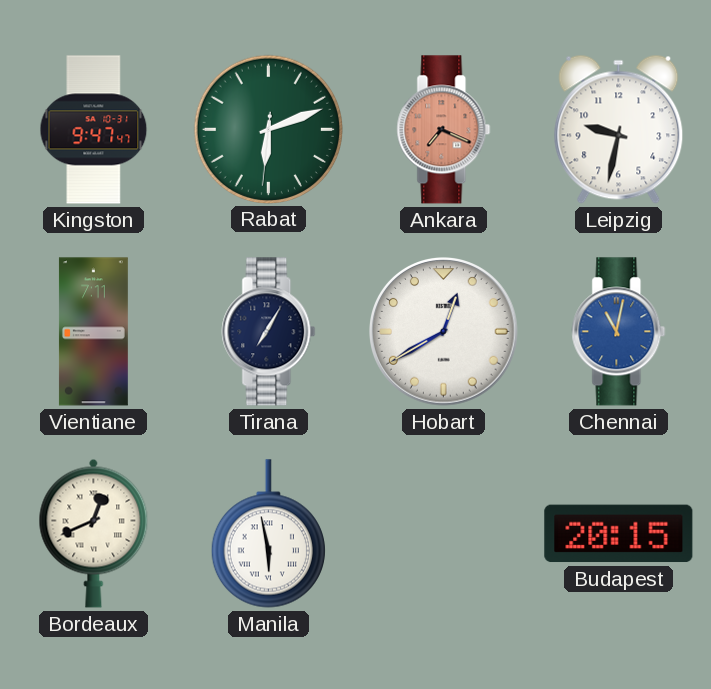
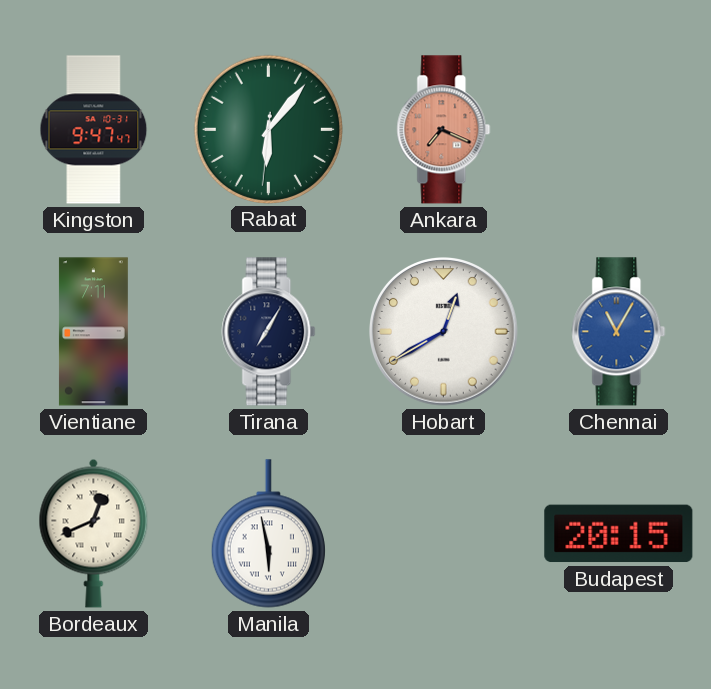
Rabat: 6:11 -> 6:06
Leipzig: 9:32 -> none
Chennai: 11:02 -> 11:05
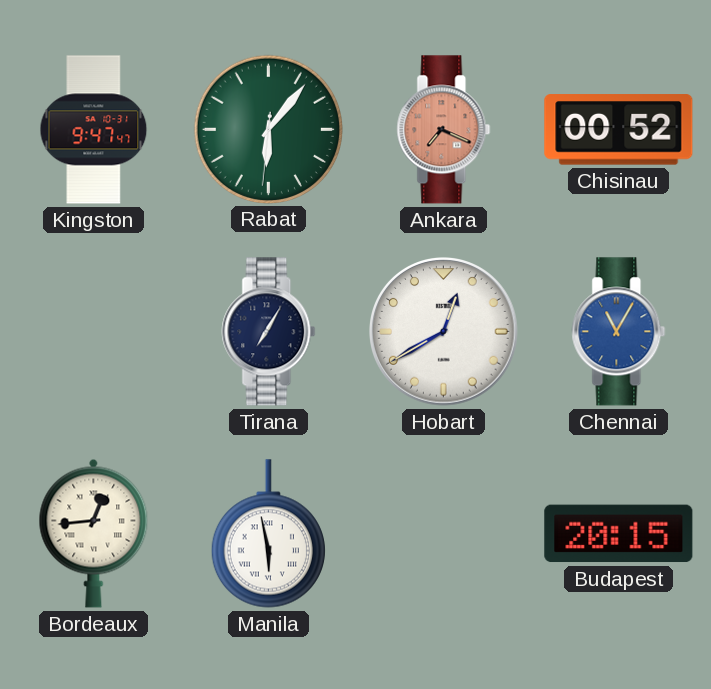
Chisinau: none -> 00:52
Vientiane: 7:11 -> none
Bordeaux: 12:41 -> 12:44
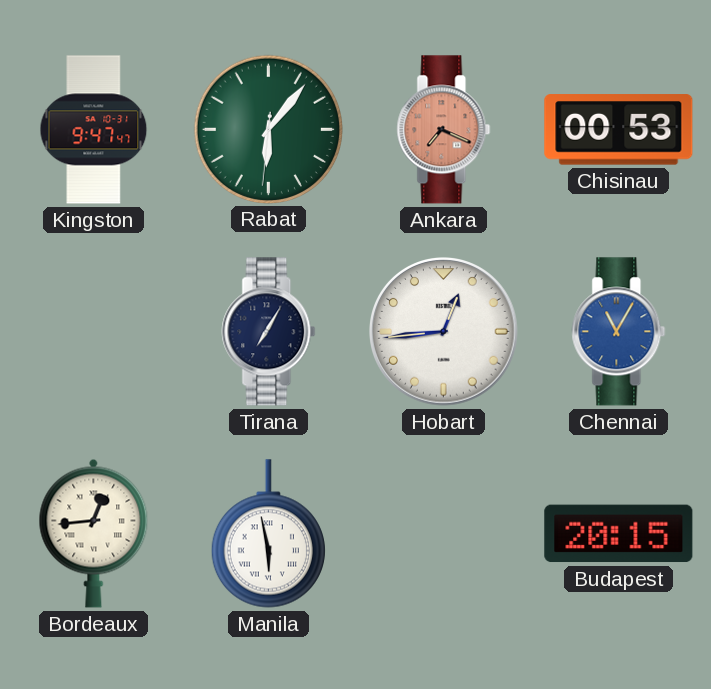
Chisinau: 00:52 -> 00:53
Hobart: 12:40 -> 12:44
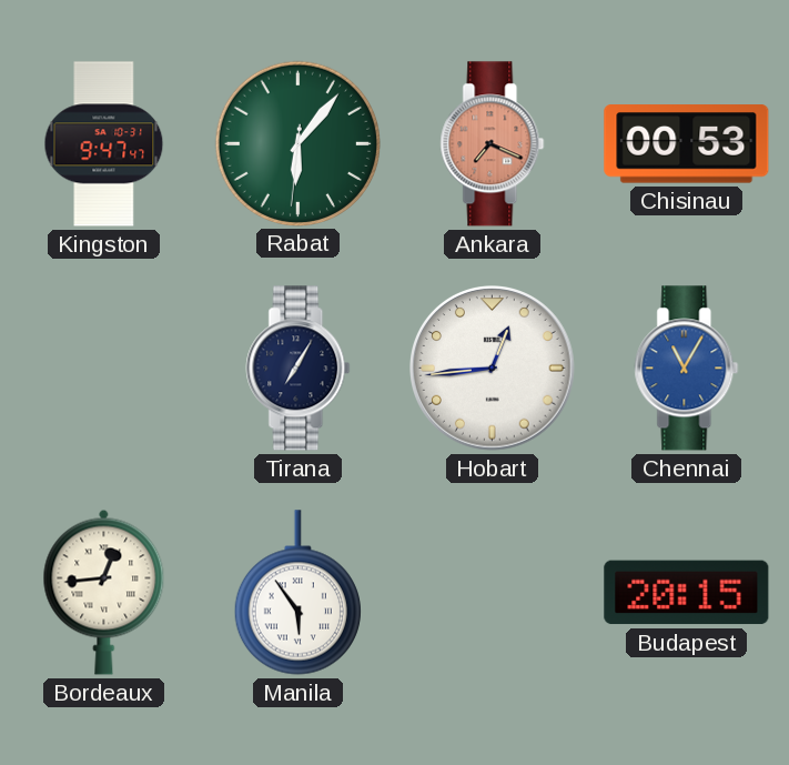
Manila: 5:58 -> 5:54
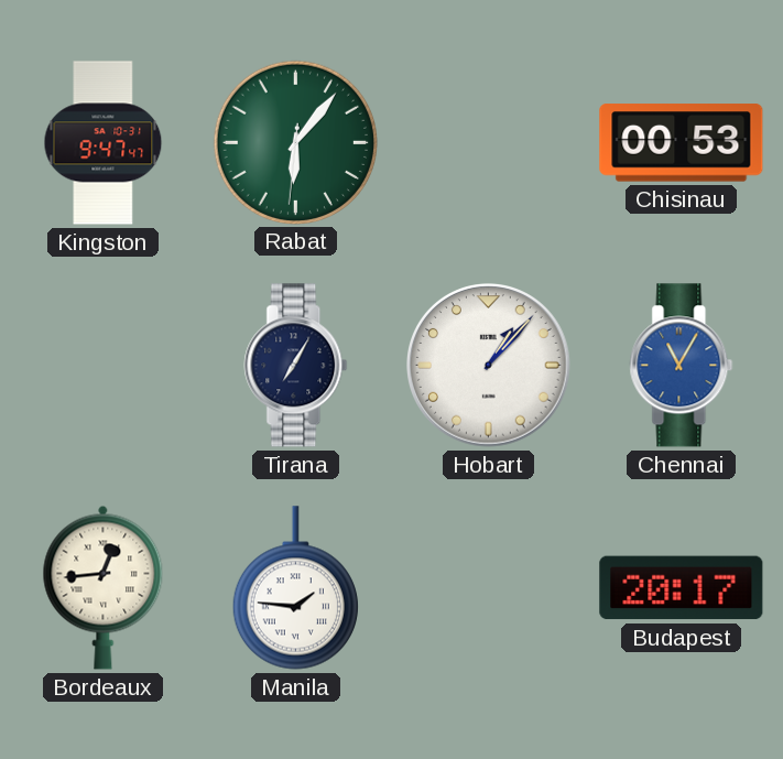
Ankara: 7:19 -> none
Hobart: 12:44 -> 1:07
Manila: 5:54 -> 1:46
Budapest: 20:15 -> 20:17
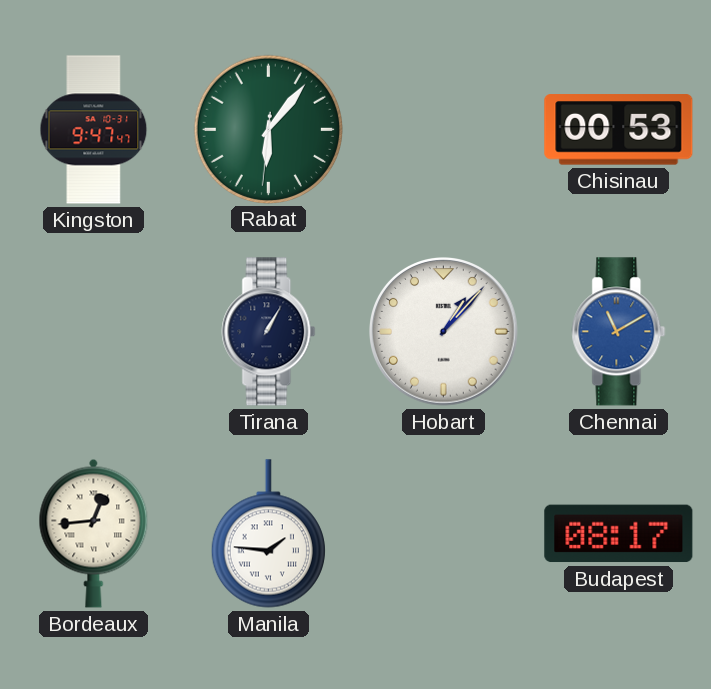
Tirana: 7:05 -> 1:05
Chennai: 11:05 -> 11:10
Budapest: 20:17 -> 08:17
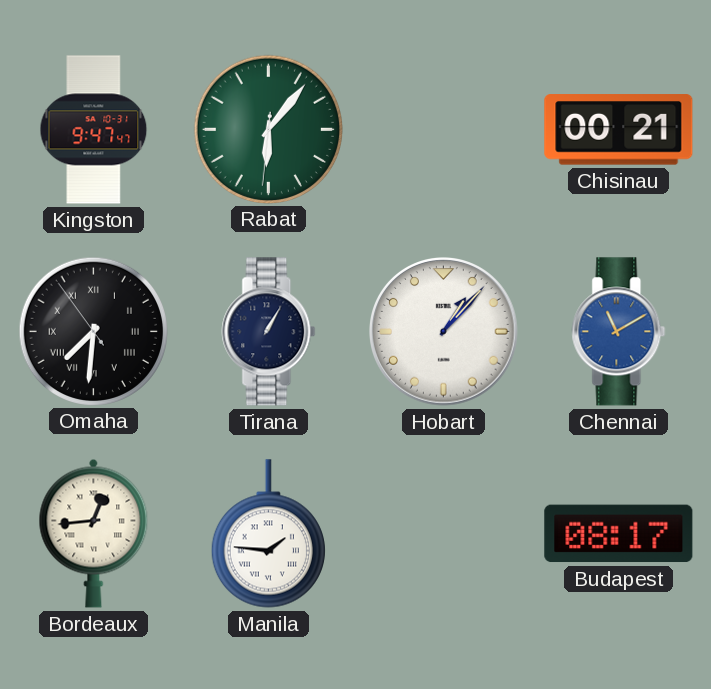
Chisinau: 00:53 -> 00:21
Omaha: none -> 7:30
